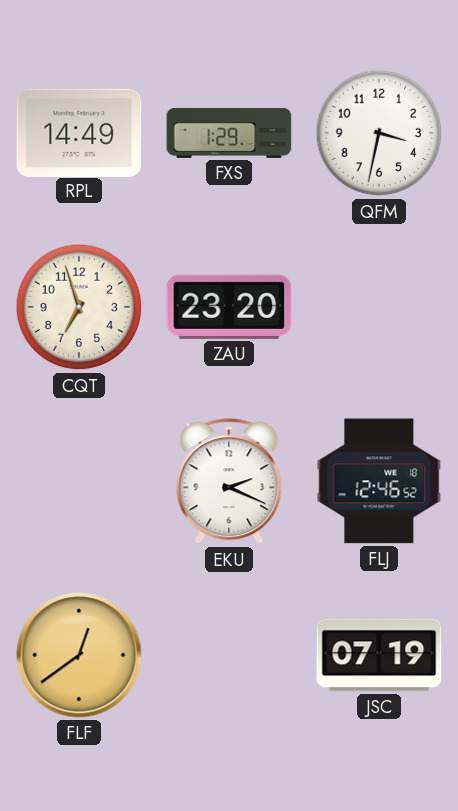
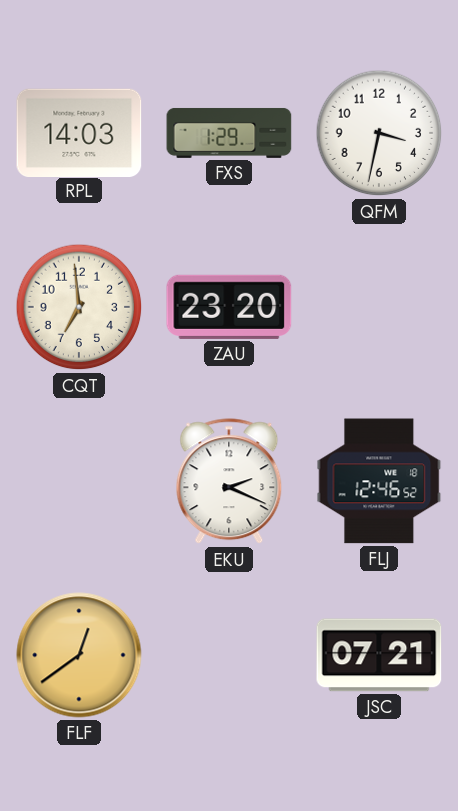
RPL: 14:49 -> 14:03
CQT: 6:57 -> 6:59
JSC: 07:19 -> 07:21
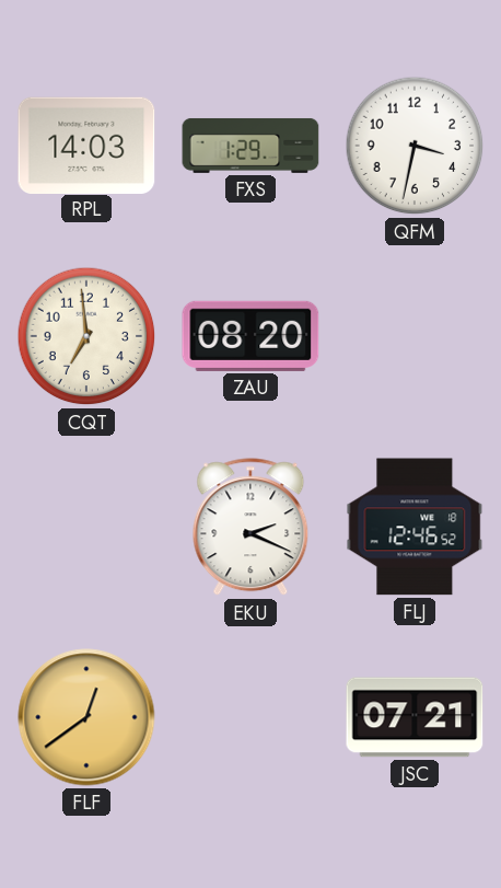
ZAU: 23:20 -> 08:20
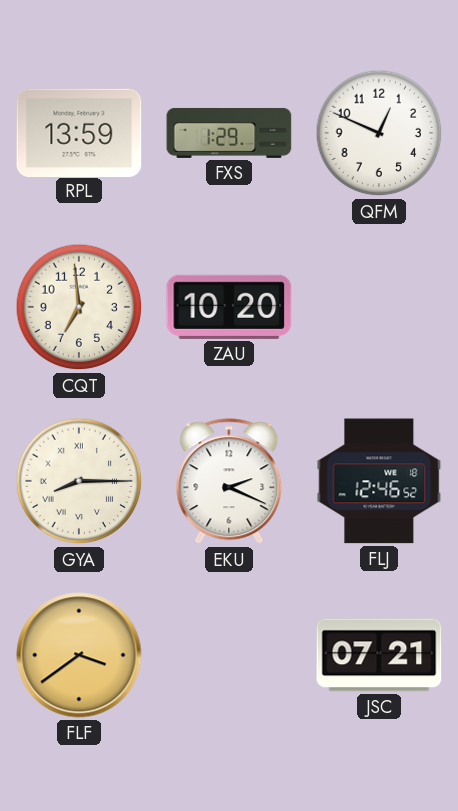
RPL: 14:03 -> 13:59
QFM: 3:32 -> 12:49
ZAU: 08:20 -> 10:20
GYA: none -> 8:15
FLF: 12:39 -> 3:39
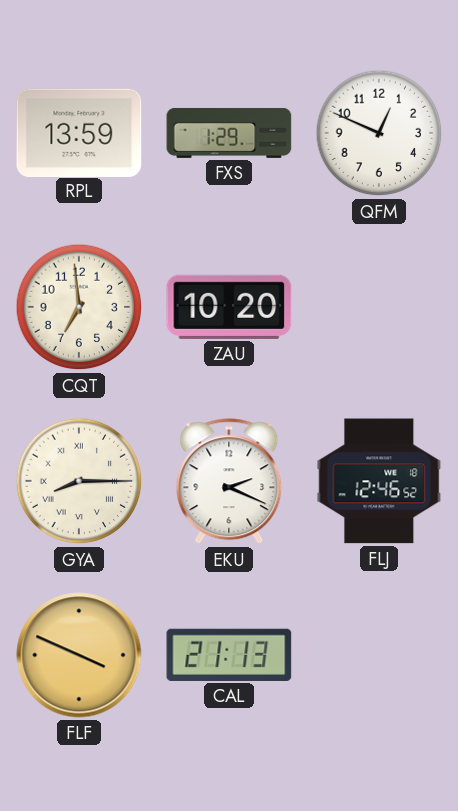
FLF: 3:39 -> 3:49
CAL: none -> 21:13
JSC: 07:21 -> none
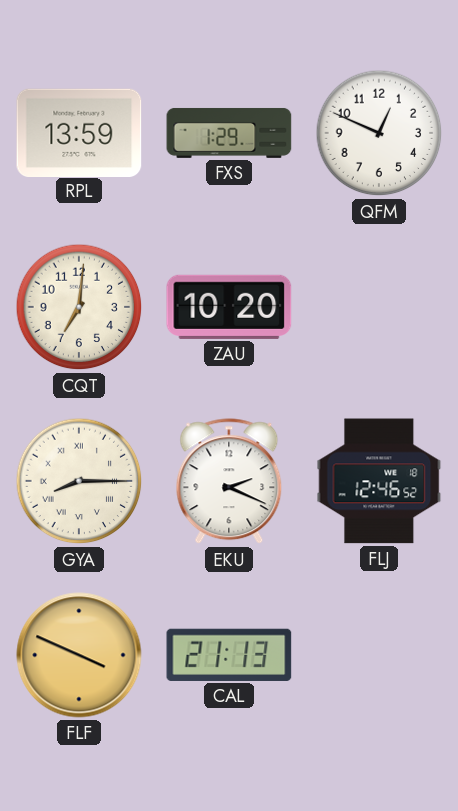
CQT: 6:59 -> 7:01
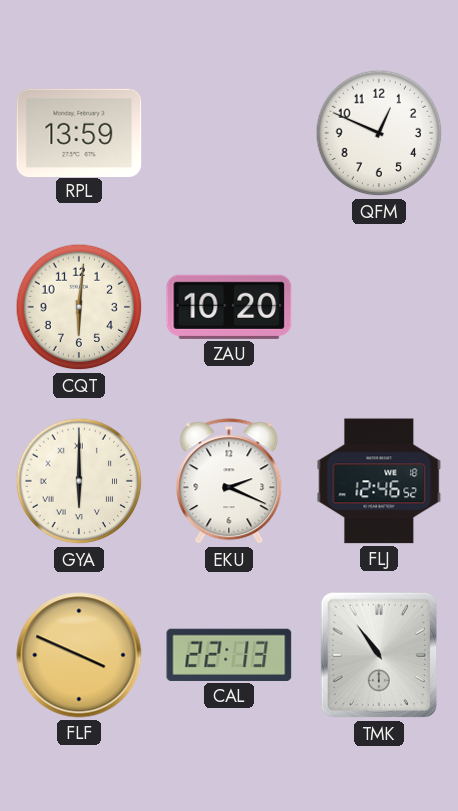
FXS: 1:29 -> none
CQT: 7:01 -> 6:01
GYA: 8:15 -> 6:00
CAL: 21:13 -> 22:13
TMK: none -> 10:54
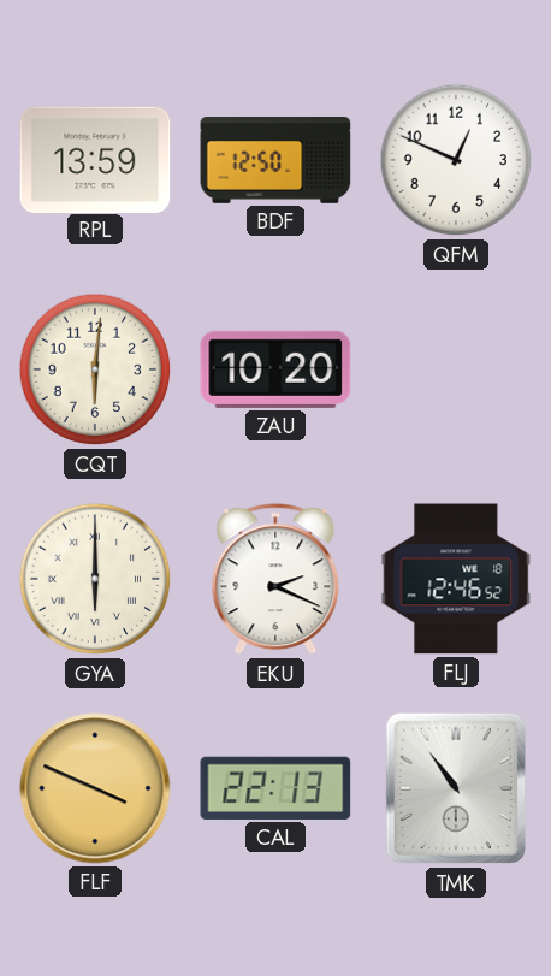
BDF: none -> 12:50
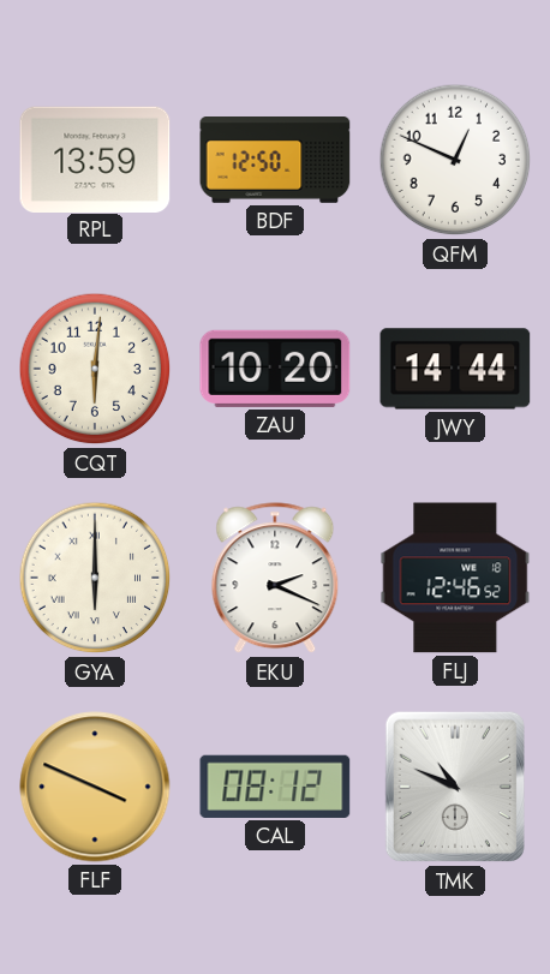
JWY: none -> 14:44
CAL: 22:13 -> 08:12
TMK: 10:54 -> 10:49
